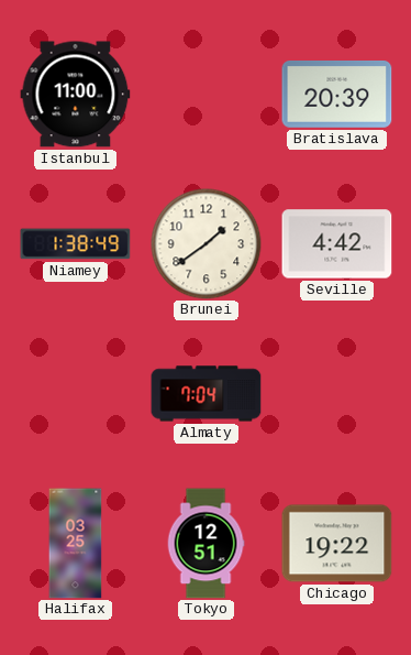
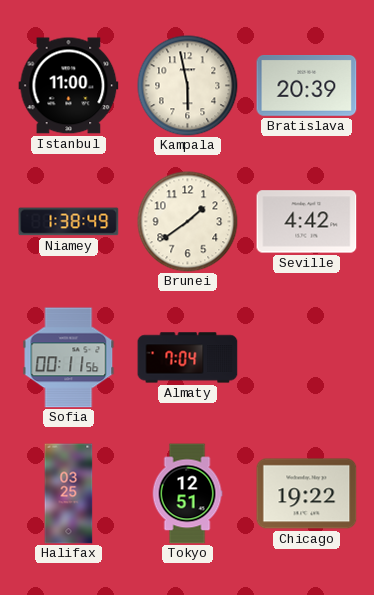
Kampala: none -> 5:58
Sofia: none -> 00:11
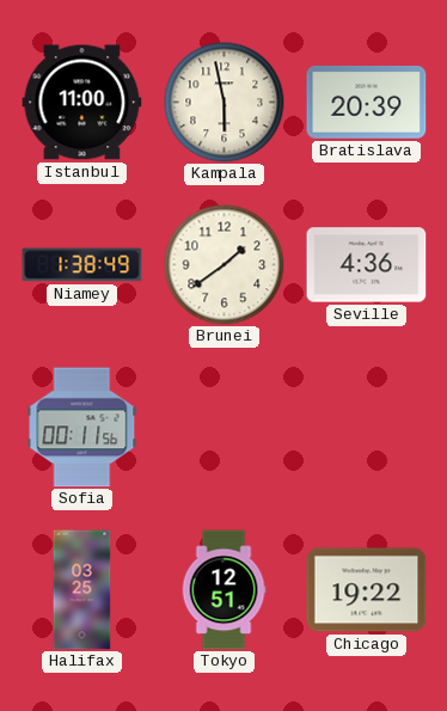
Seville: 4:42 -> 4:36
Almaty: 7:04 -> none
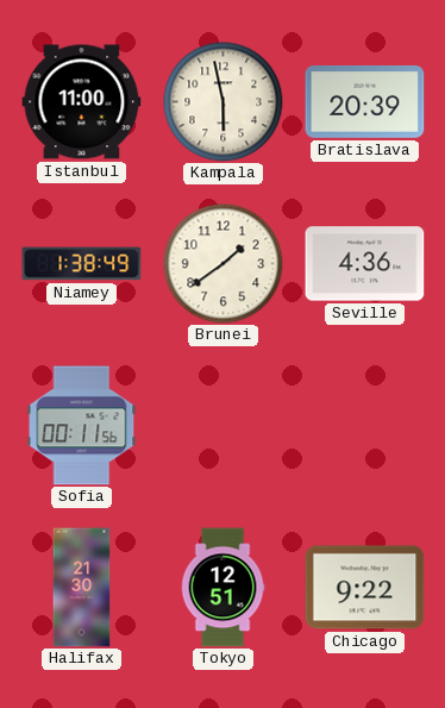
Halifax: 03:25 -> 21:30
Chicago: 19:22 -> 9:22
